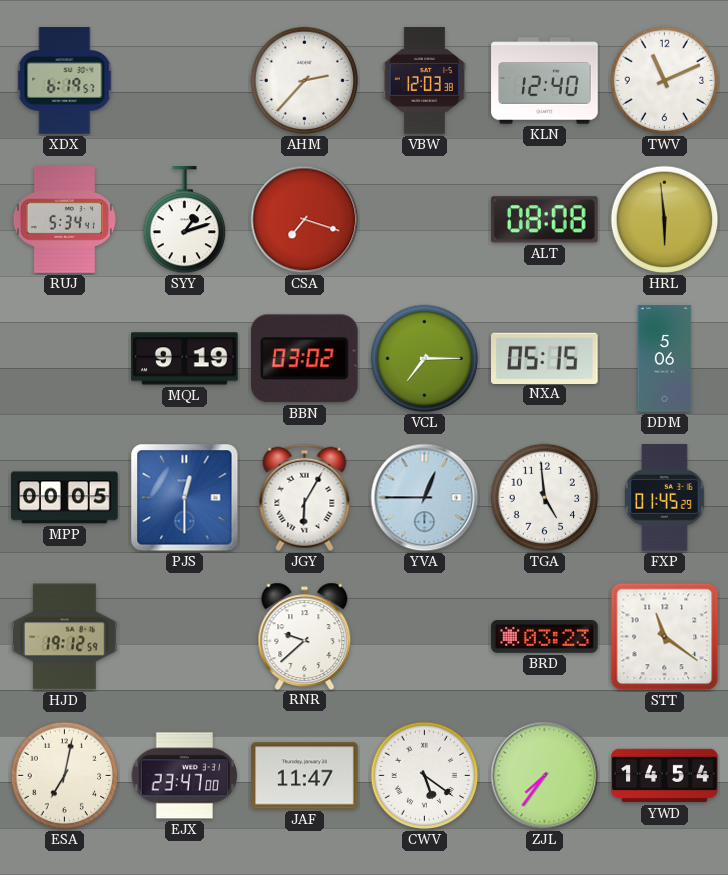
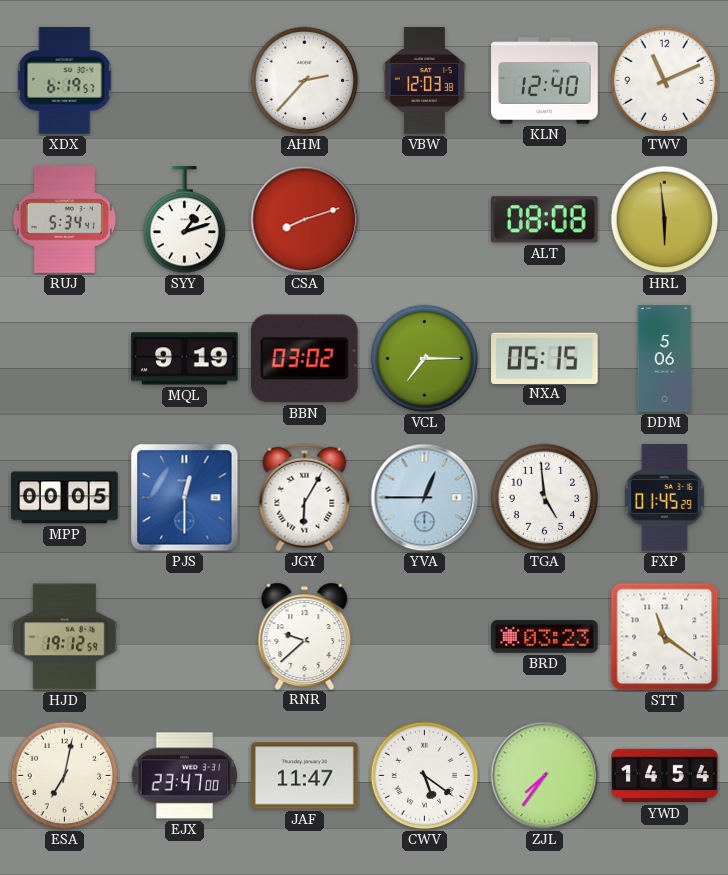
CSA: 7:18 -> 8:12
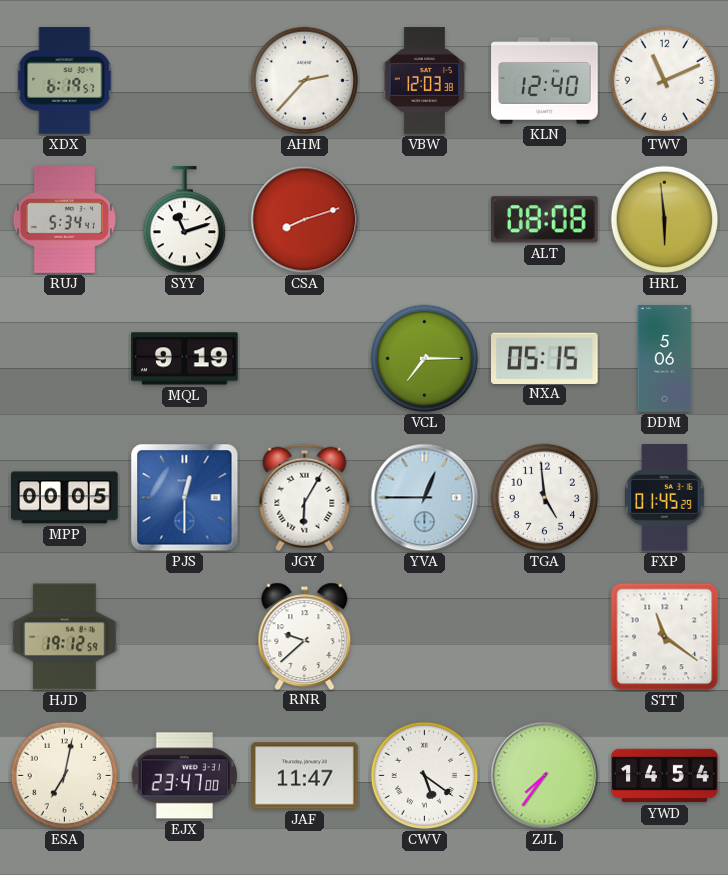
SYY: 1:12 -> 11:12
BBN: 03:02 -> none
BRD: 03:23 -> none
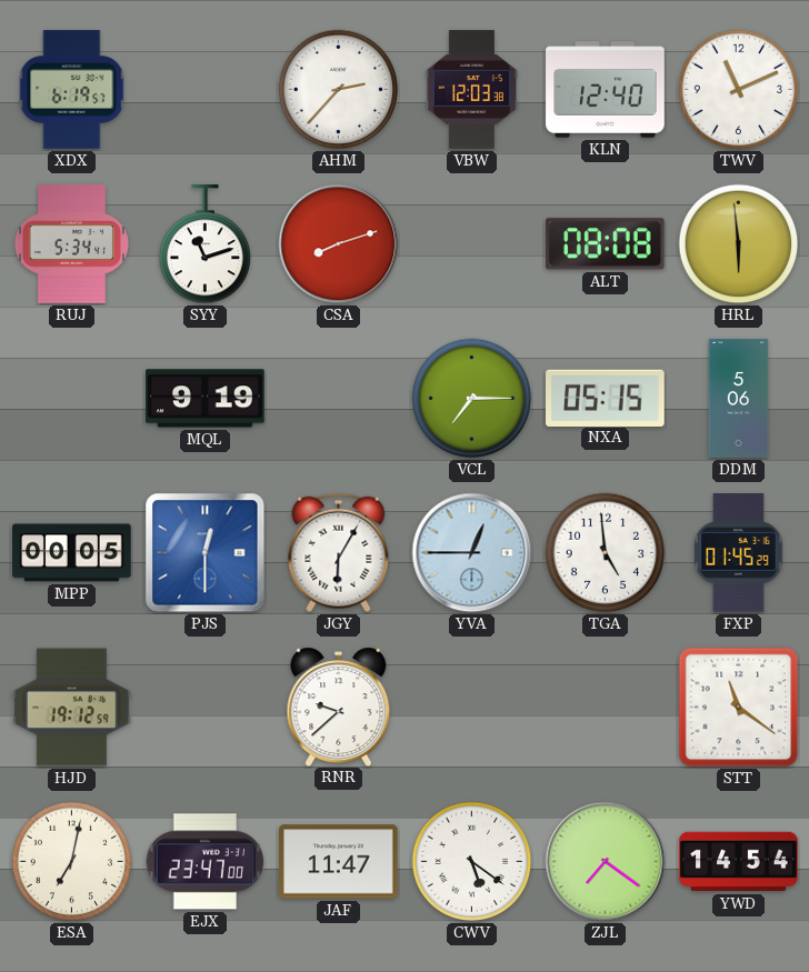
ZJL: 7:36 -> 7:21
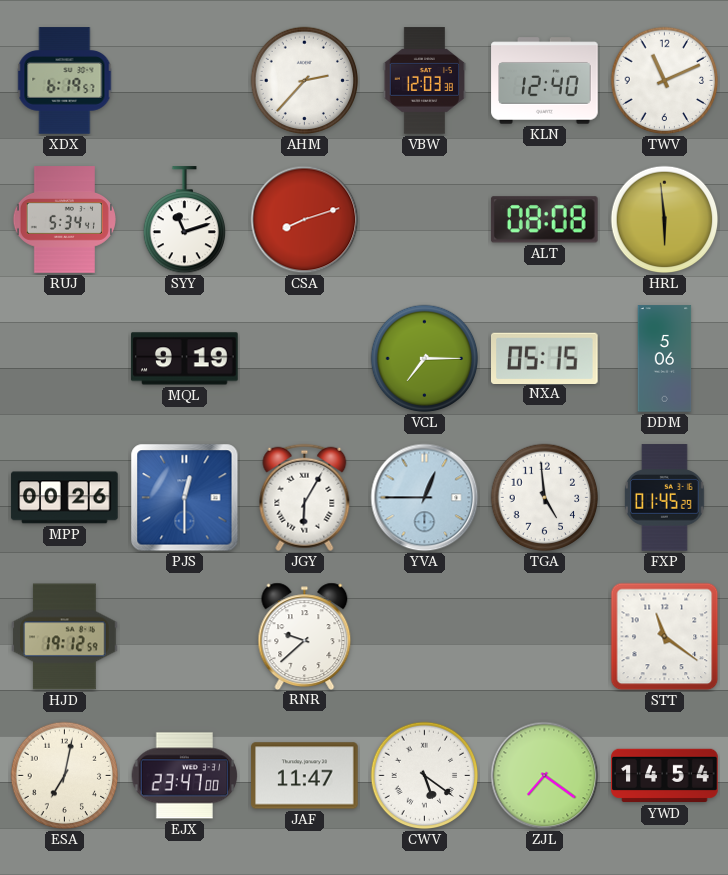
MPP: 00:05 -> 00:26
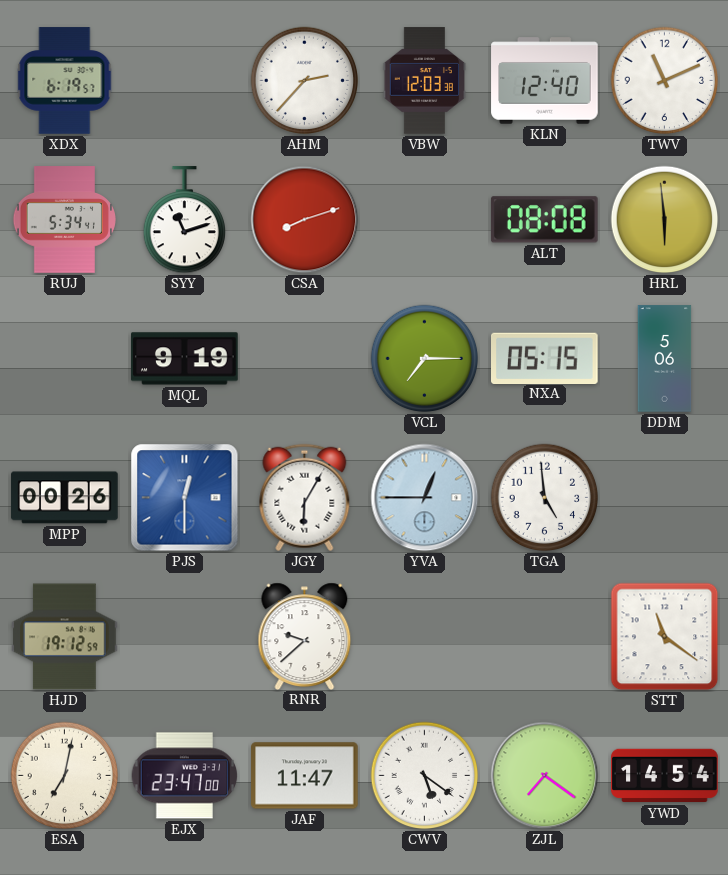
FXP: 01:45 -> none
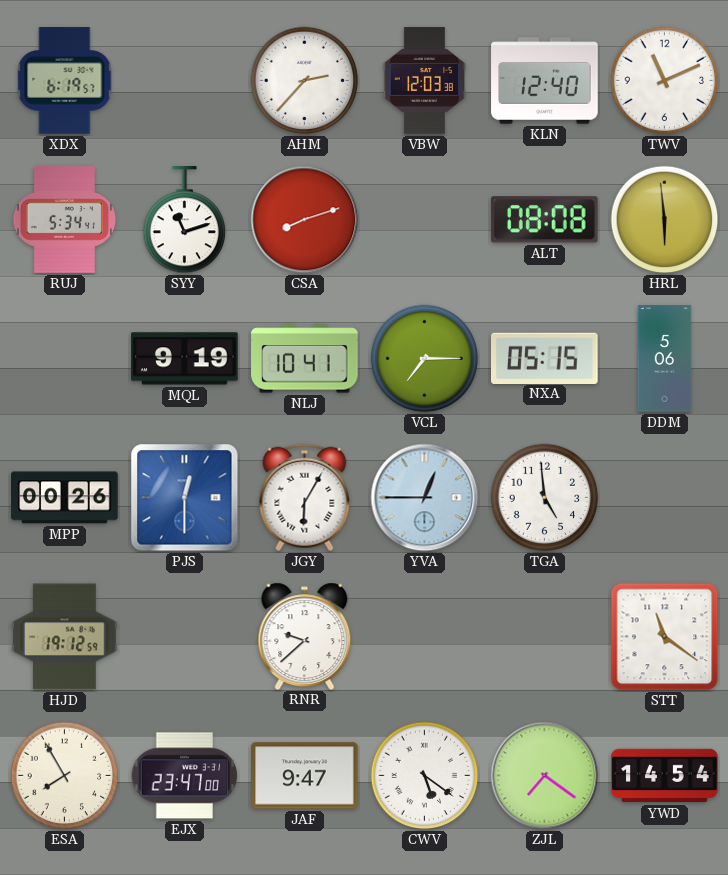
NLJ: none -> 10:41
ESA: 7:02 -> 7:55
JAF: 11:47 -> 9:47
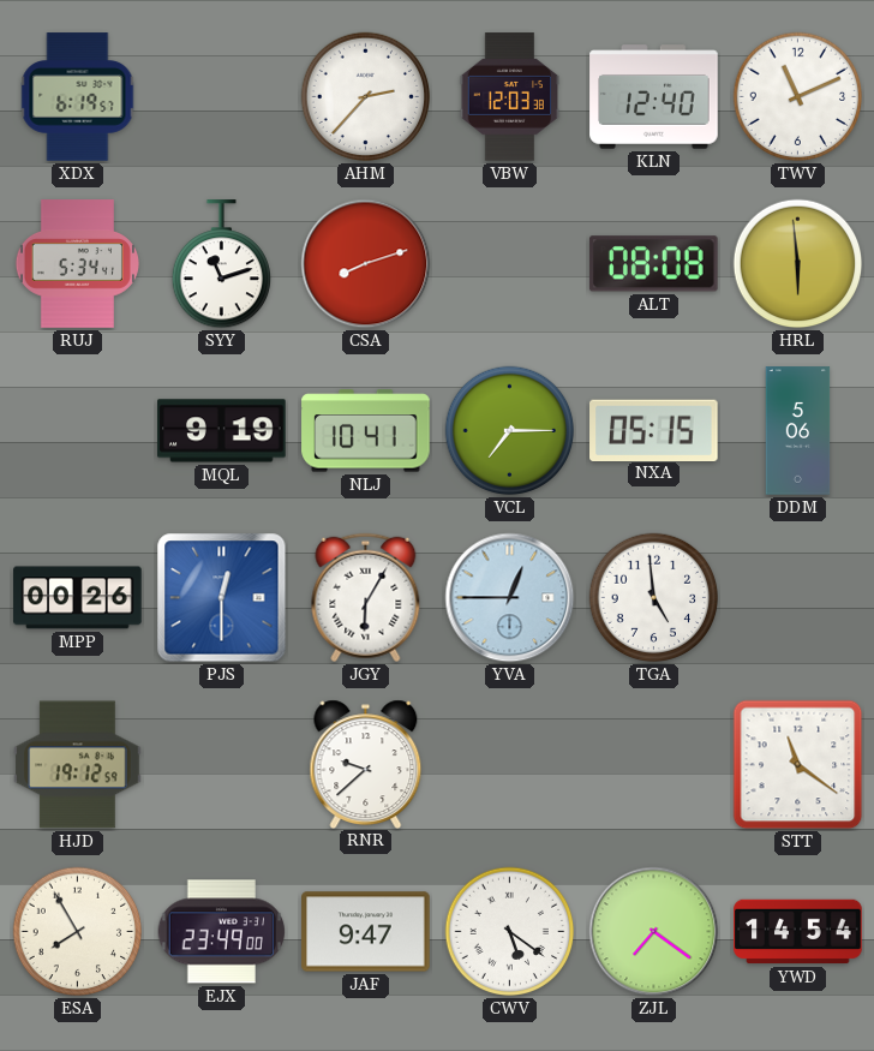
EJX: 23:47 -> 23:49
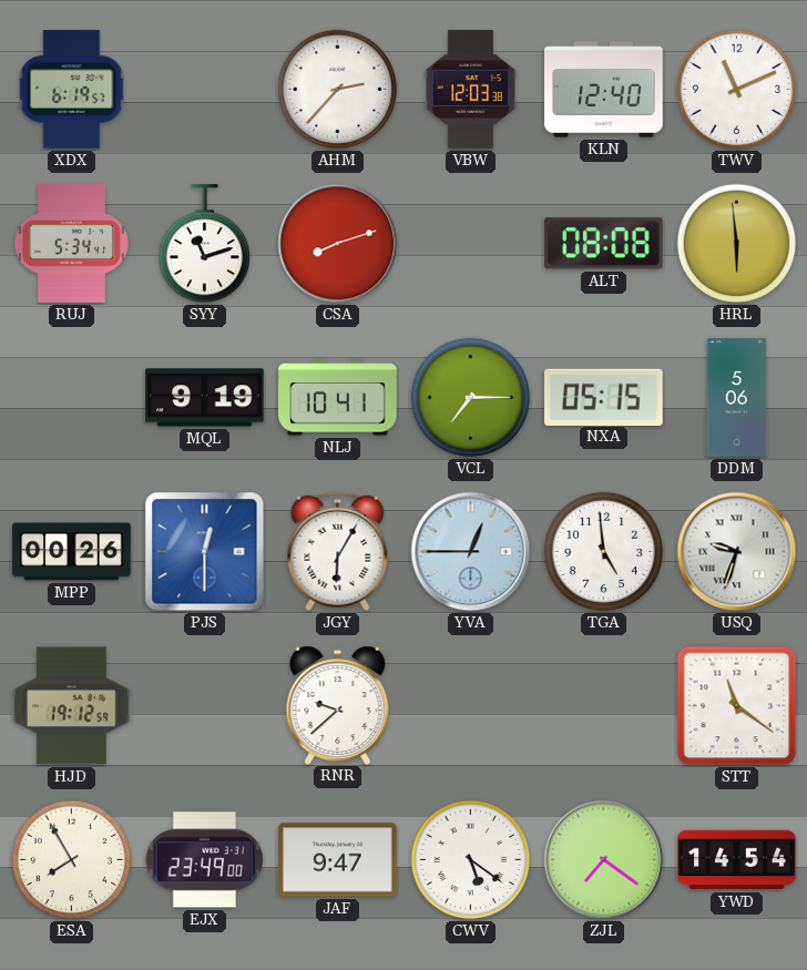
USQ: none -> 9:33
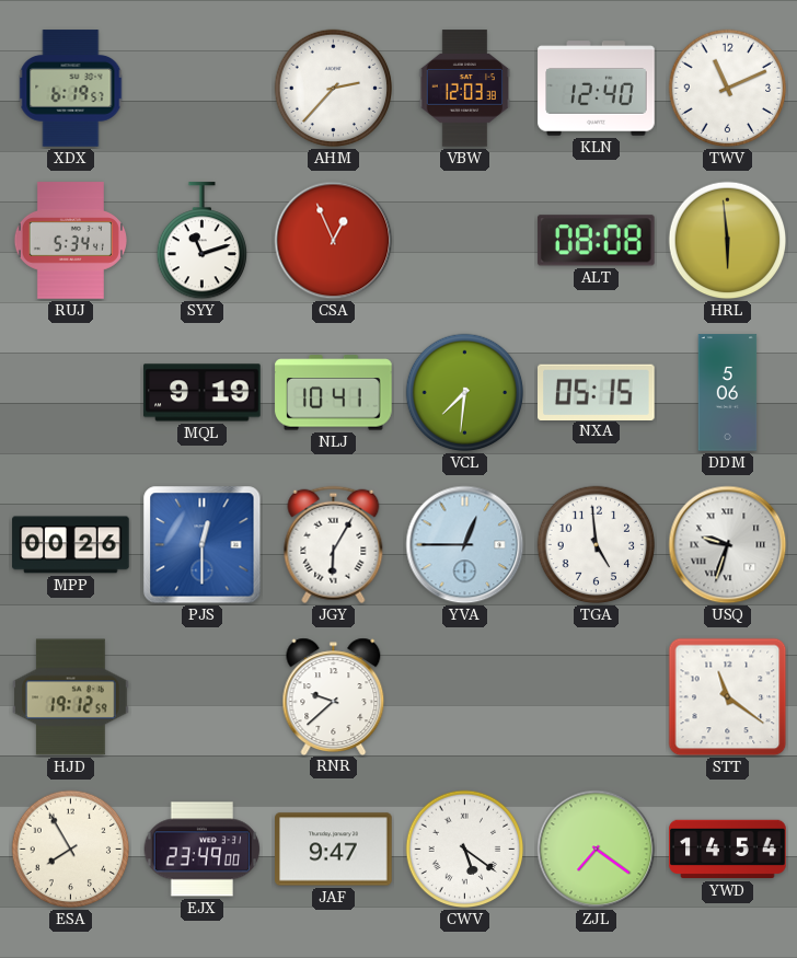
CSA: 8:12 -> 12:56
VCL: 7:15 -> 7:31
